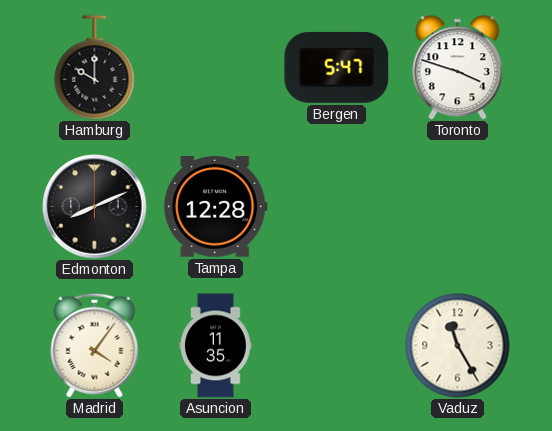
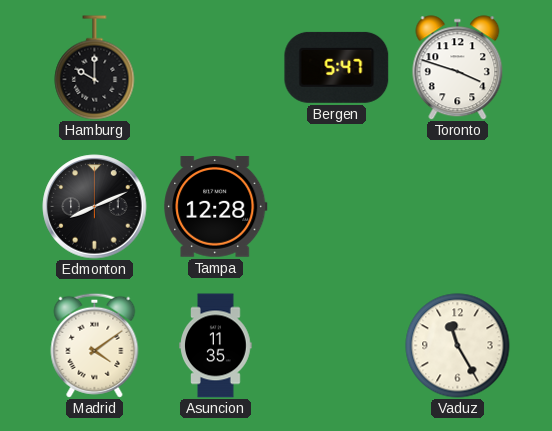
Madrid: 4:06 -> 4:09
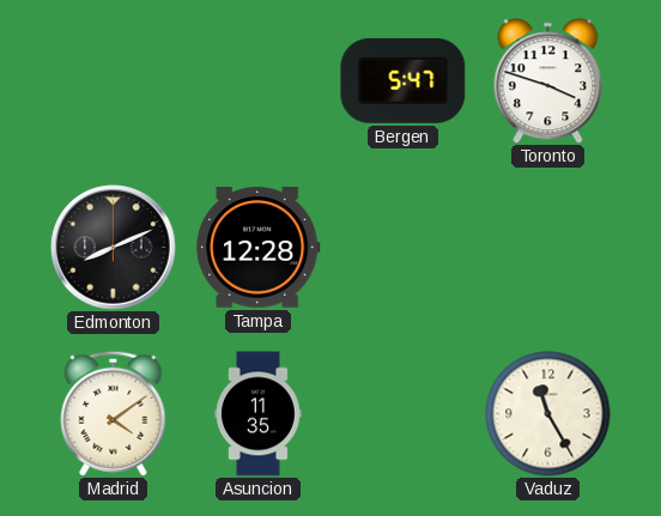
Hamburg: 10:00 -> none
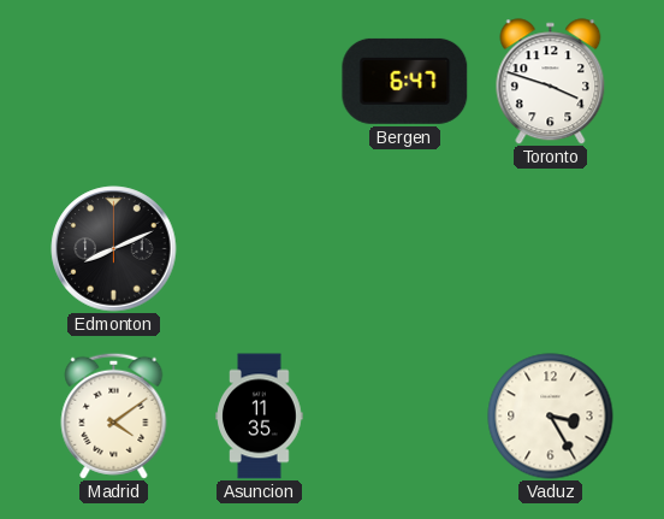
Bergen: 5:47 -> 6:47
Tampa: 12:28 -> none
Vaduz: 11:25 -> 3:25
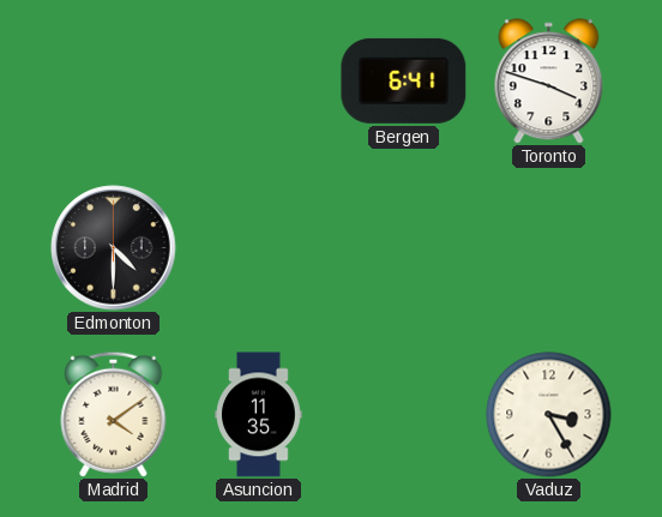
Bergen: 6:47 -> 6:41
Edmonton: 8:11 -> 4:30
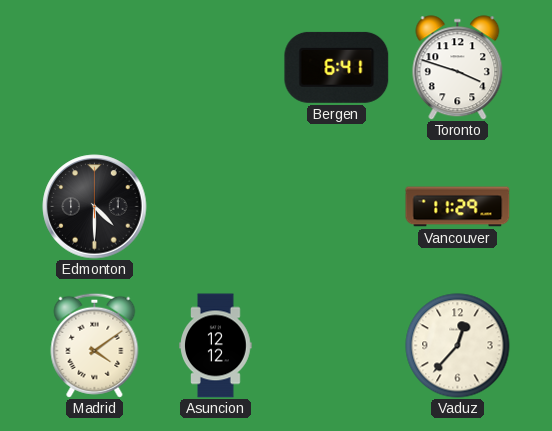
Vancouver: none -> 11:29
Asuncion: 11:35 -> 12:12
Vaduz: 3:25 -> 12:37
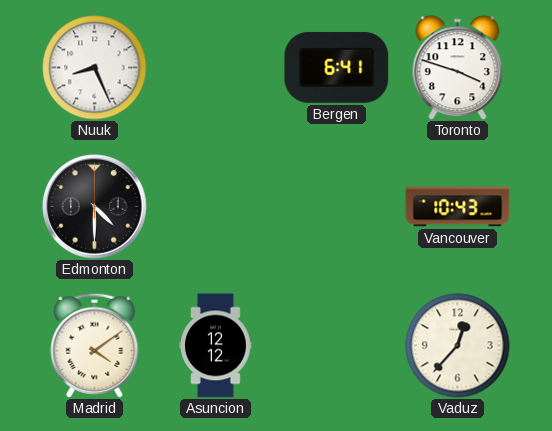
Nuuk: none -> 8:26
Vancouver: 11:29 -> 10:43
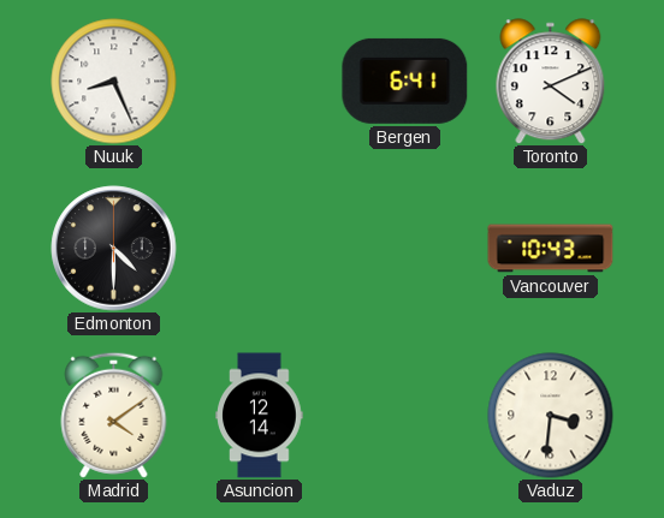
Toronto: 3:48 -> 4:11
Asuncion: 12:12 -> 12:14
Vaduz: 12:37 -> 3:31
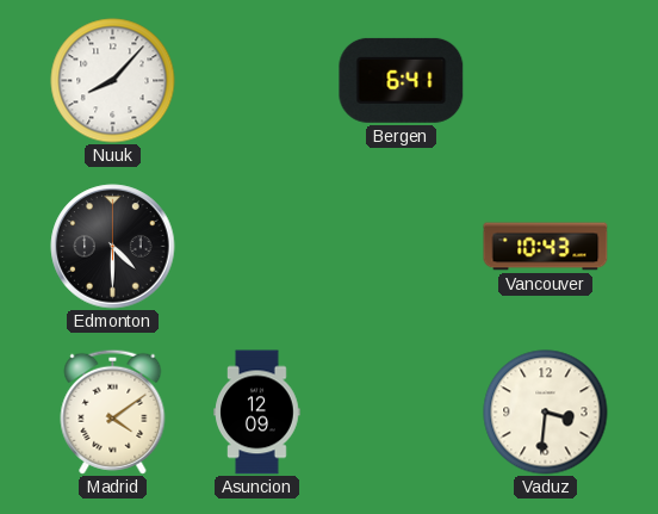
Nuuk: 8:26 -> 8:07
Toronto: 4:11 -> none
Asuncion: 12:14 -> 12:09
